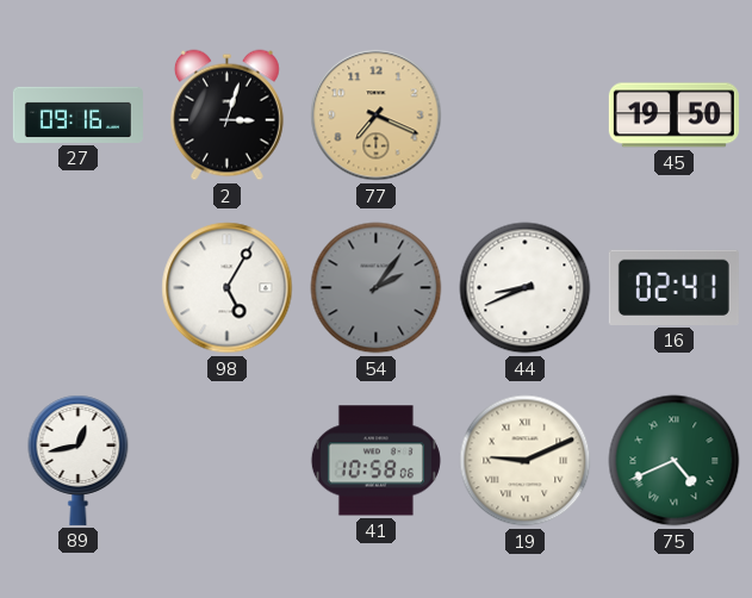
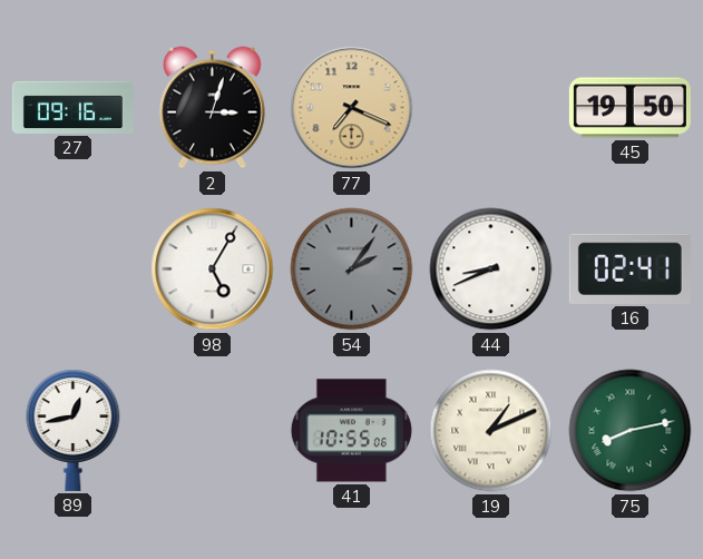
41: 10:58 -> 10:55
19: 9:11 -> 1:11
75: 4:41 -> 8:13
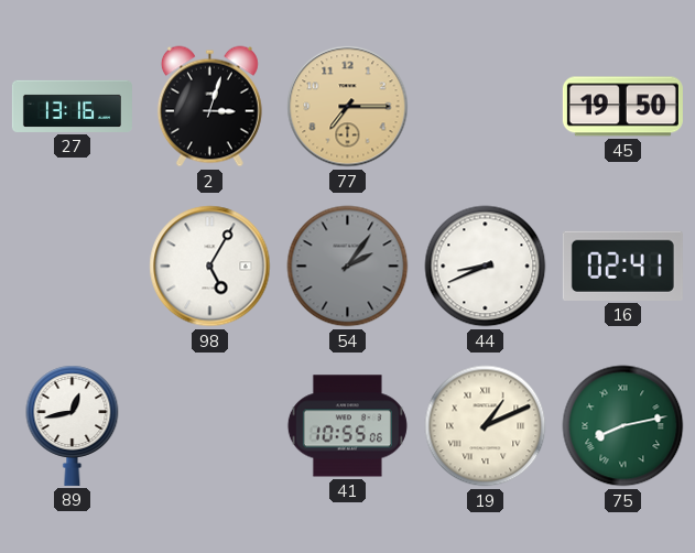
27: 09:16 -> 13:16
77: 7:19 -> 7:15
